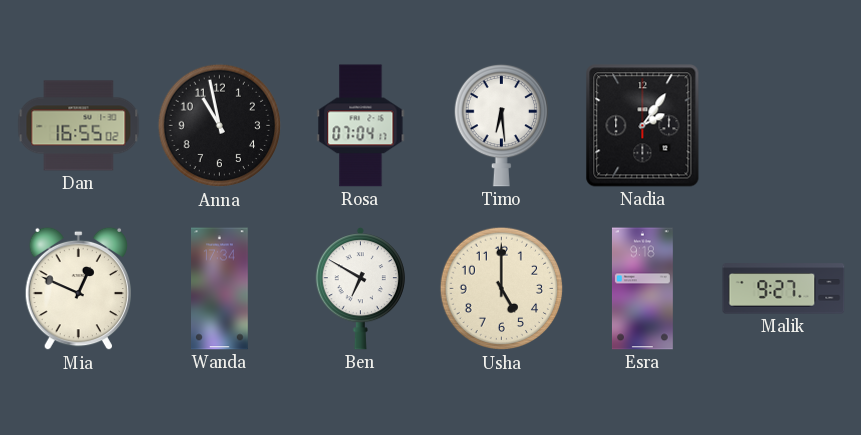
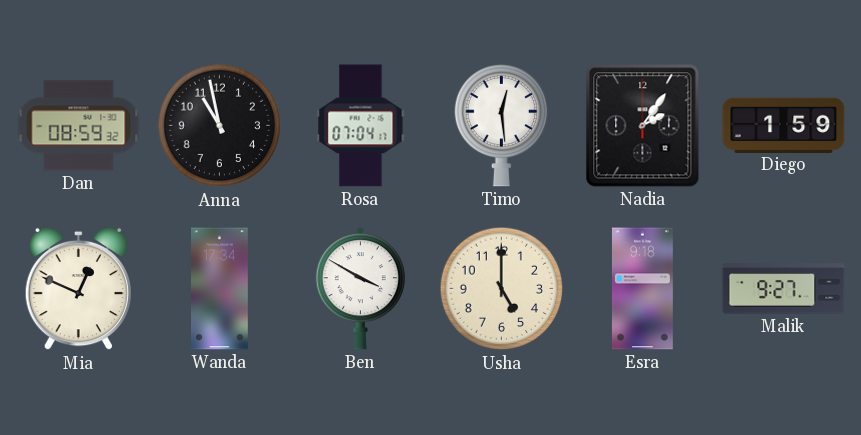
Dan: 16:55 -> 08:59
Timo: 6:29 -> 12:29
Diego: none -> 1:59
Ben: 6:50 -> 3:50
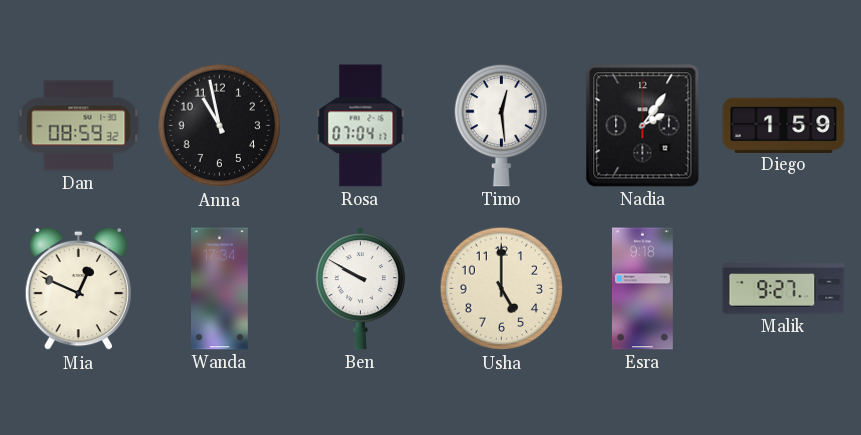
Ben: 3:50 -> 9:50
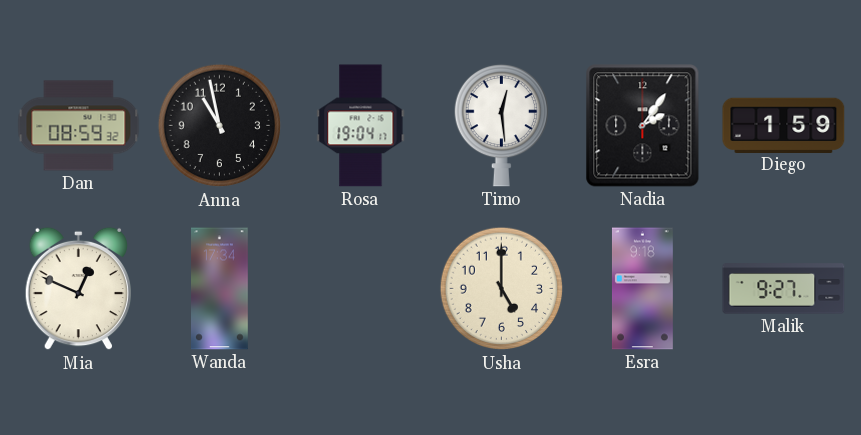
Rosa: 07:04 -> 19:04
Ben: 9:50 -> none
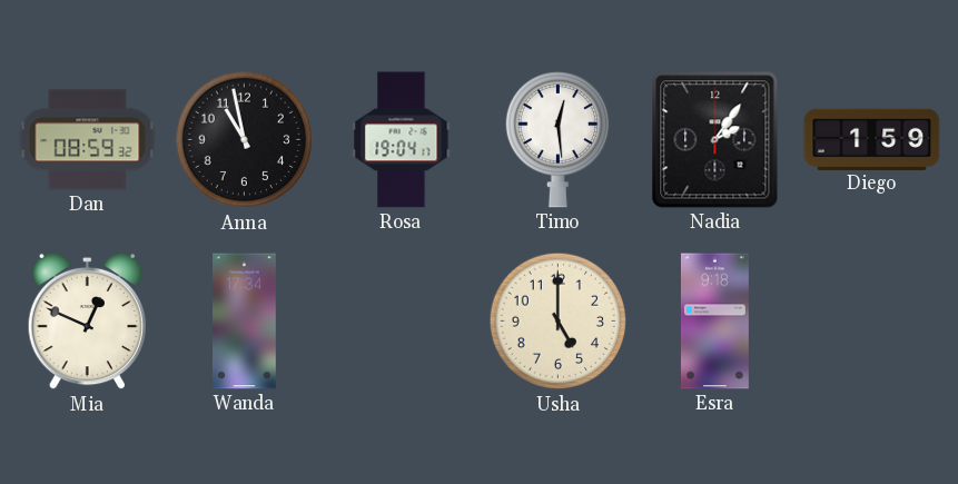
Malik: 9:27 -> none
